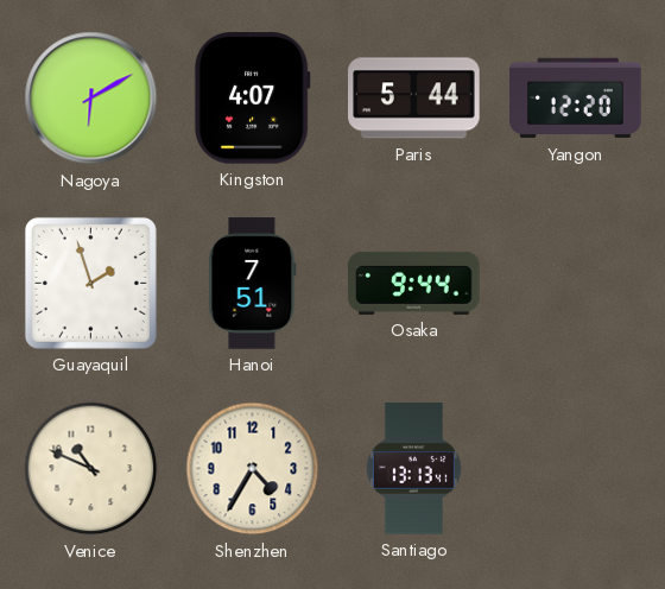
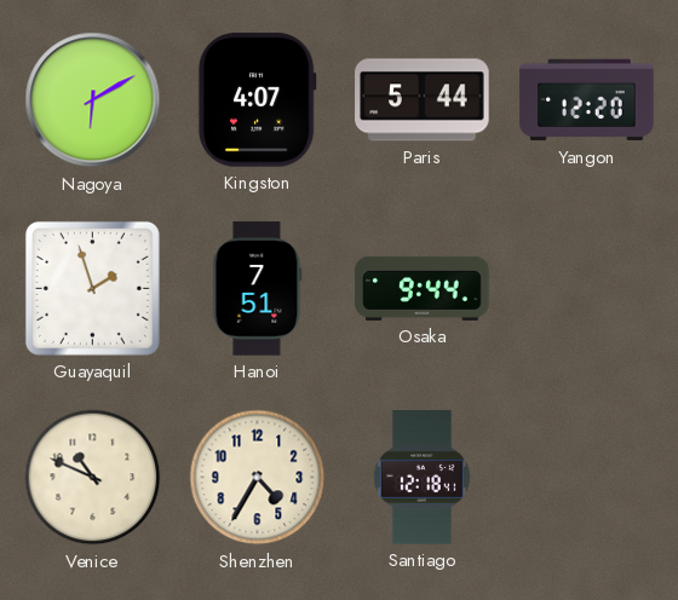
Santiago: 13:13 -> 12:18
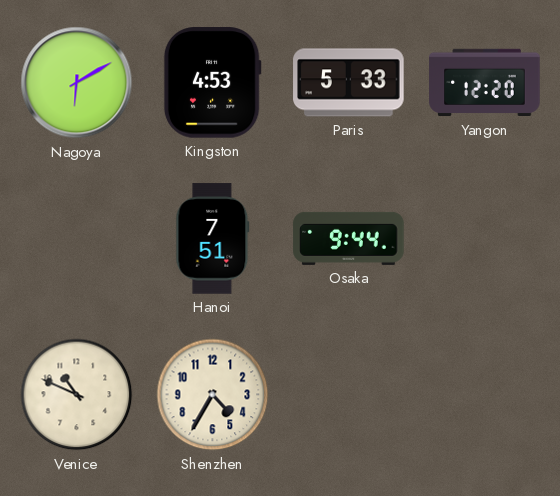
Kingston: 4:07 -> 4:53
Paris: 5:44 -> 5:33
Guayaquil: 1:57 -> none
Santiago: 12:18 -> none
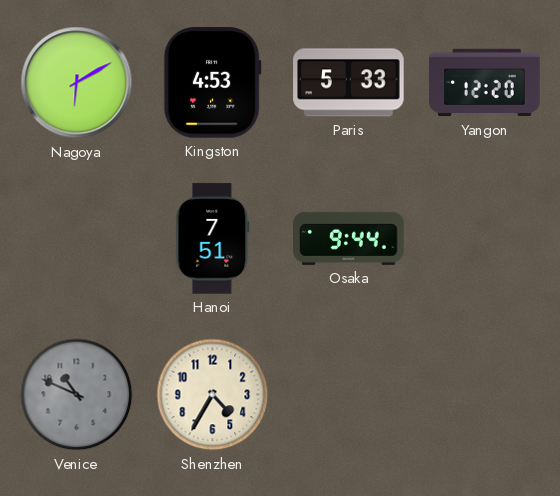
Venice dial: cream -> grey
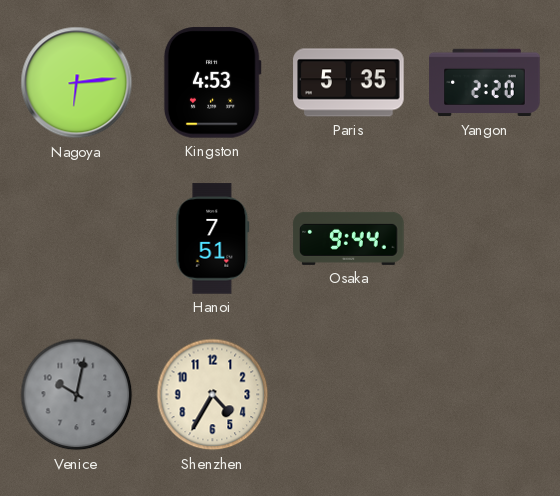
Nagoya: 6:10 -> 6:14
Paris: 5:33 -> 5:35
Yangon: 12:20 -> 2:20
Venice: 10:49 -> 10:02
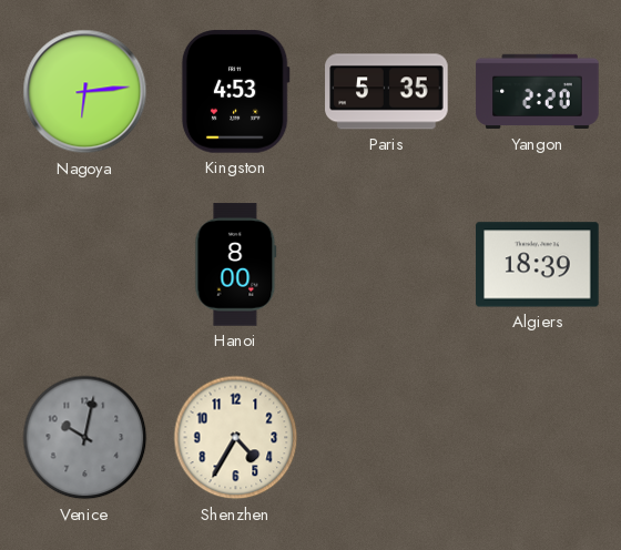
Hanoi: 7:51 -> 8:00
Osaka: 9:44 -> none
Algiers: none -> 18:39
